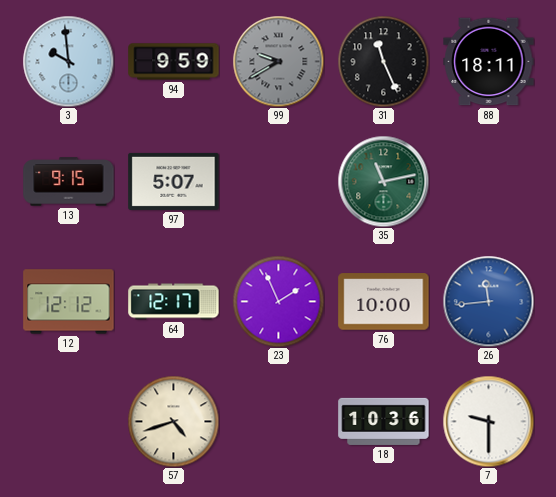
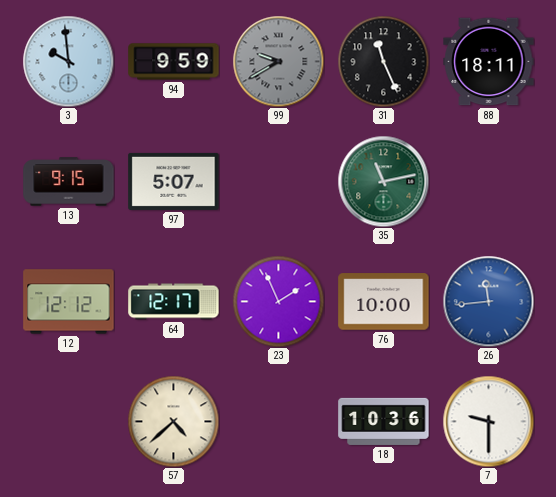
57: 4:42 -> 4:38
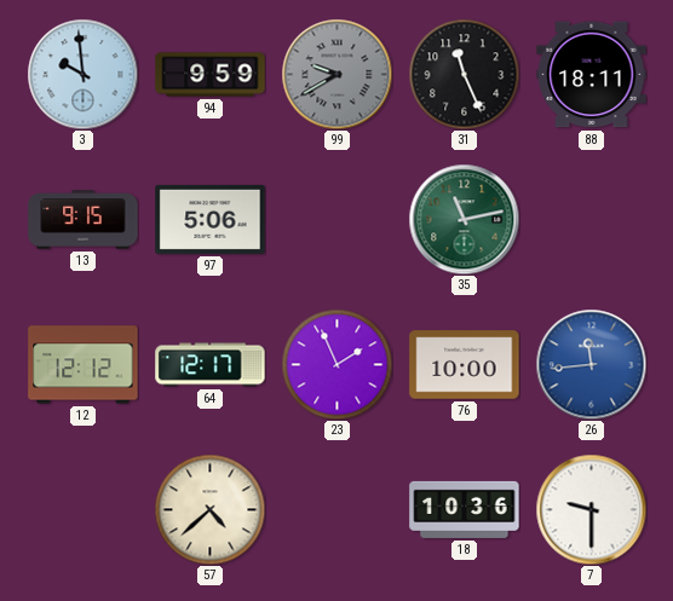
97: 5:07 -> 5:06
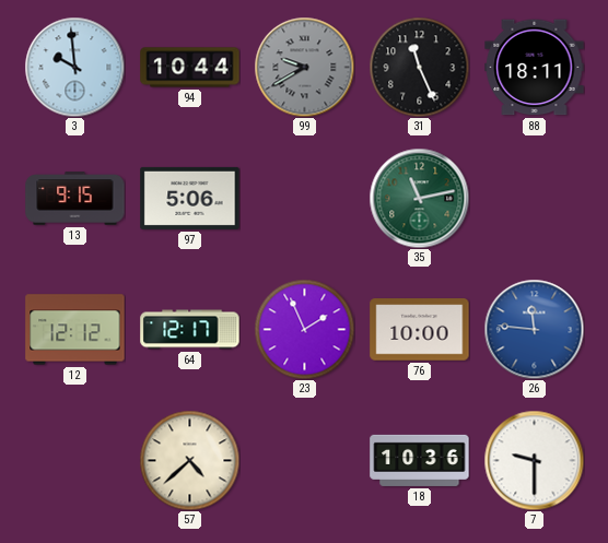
94: 9:59 -> 10:44
26: 11:44 -> 11:46
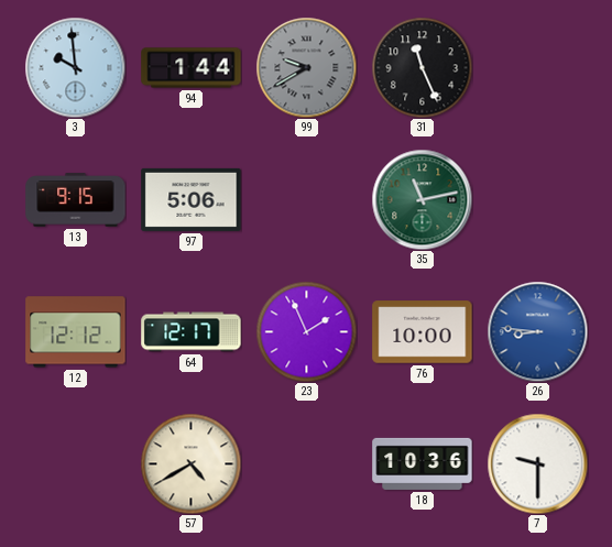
94: 10:44 -> 1:44
88: 18:11 -> none
26: 11:46 -> 8:46
57: 4:38 -> 4:40
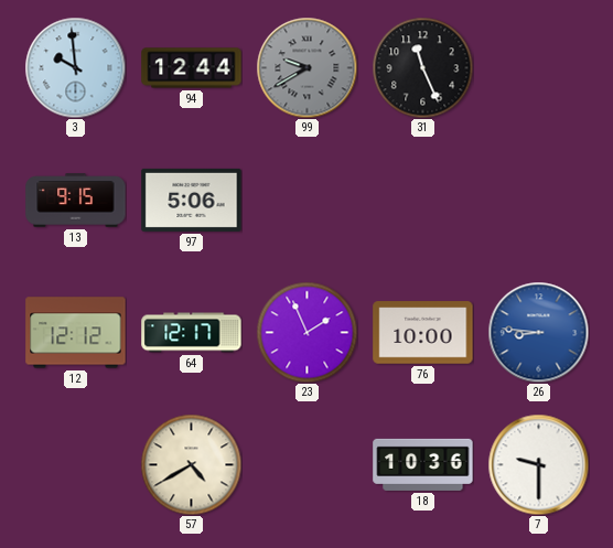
94: 1:44 -> 12:44
35: 11:13 -> none
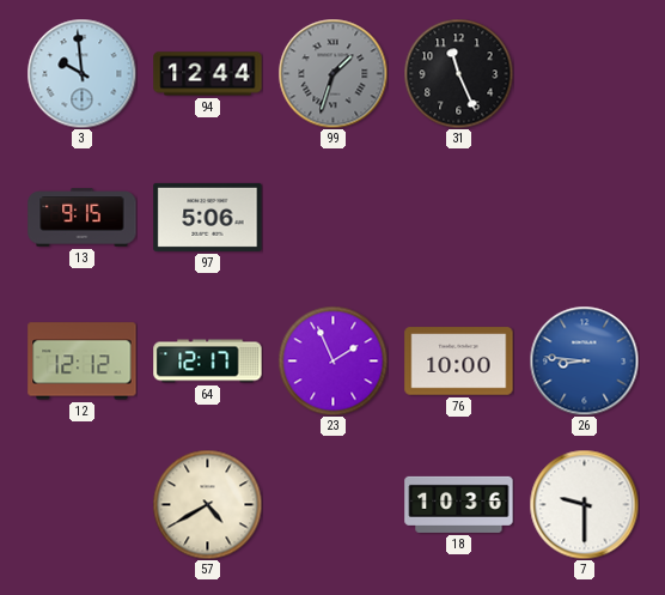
99: 9:40 -> 1:33
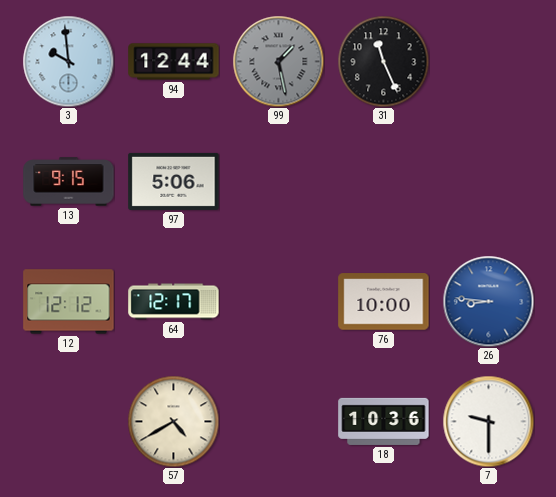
99: 1:33 -> 1:28
23: 1:56 -> none
